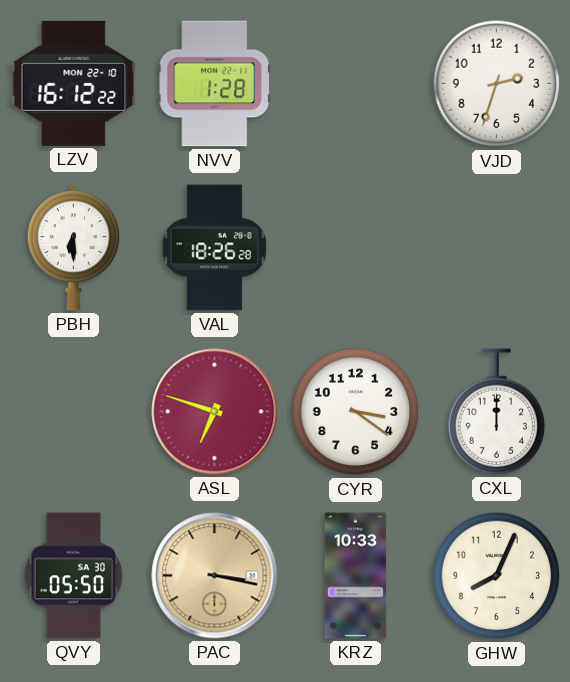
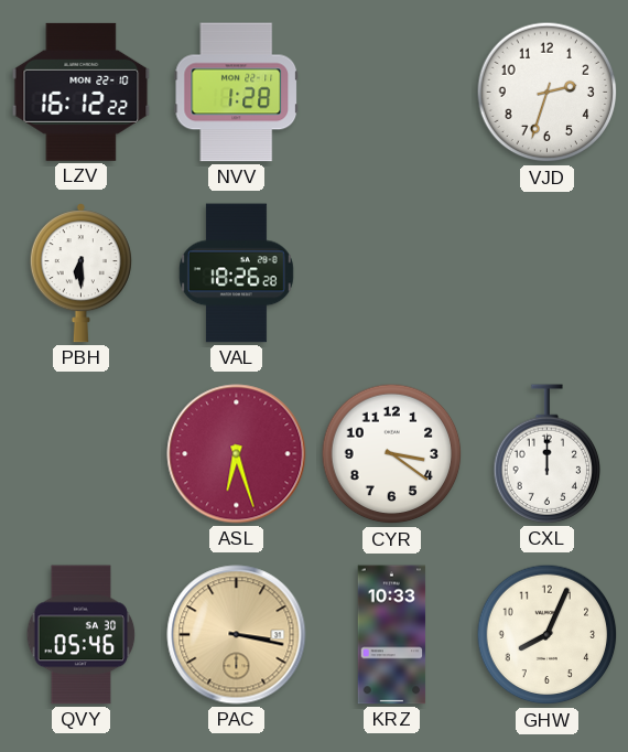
ASL: 6:48 -> 6:27
QVY: 05:50 -> 05:46
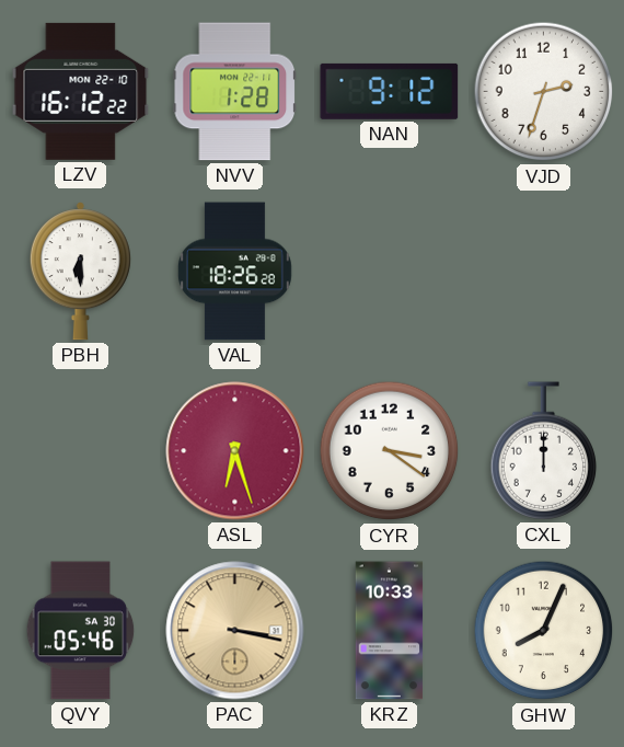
NAN: none -> 9:12
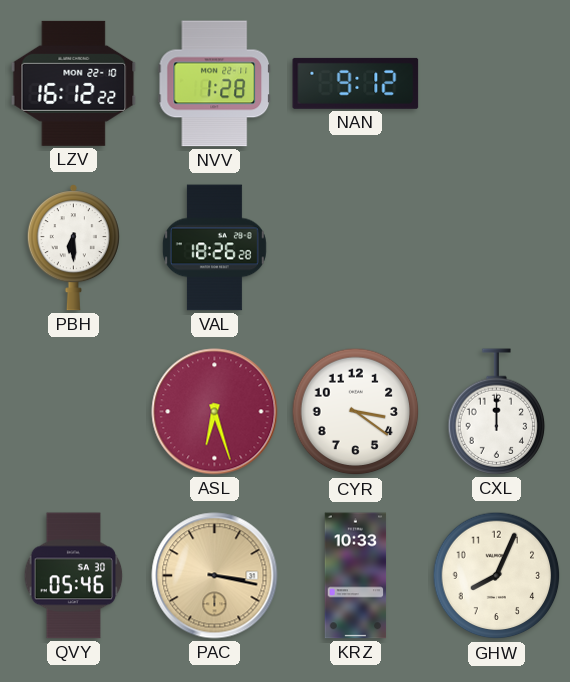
VJD: 2:33 -> none
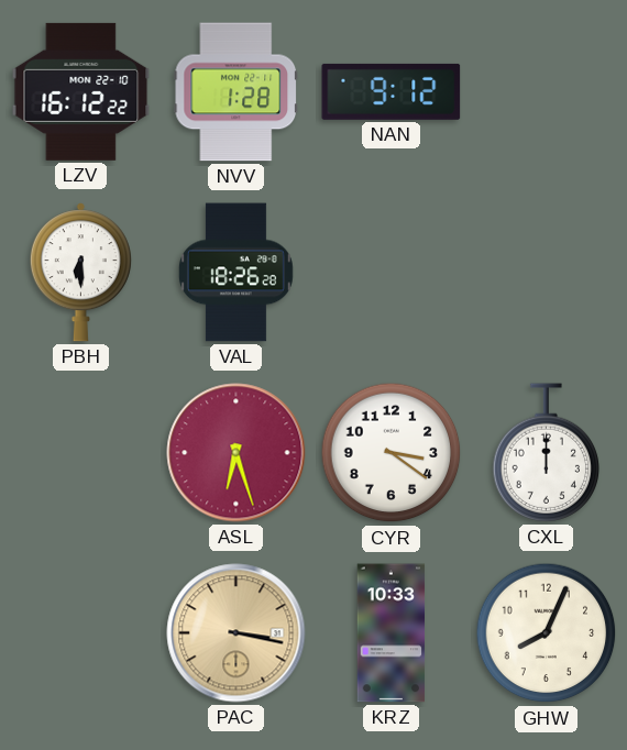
QVY: 05:46 -> none
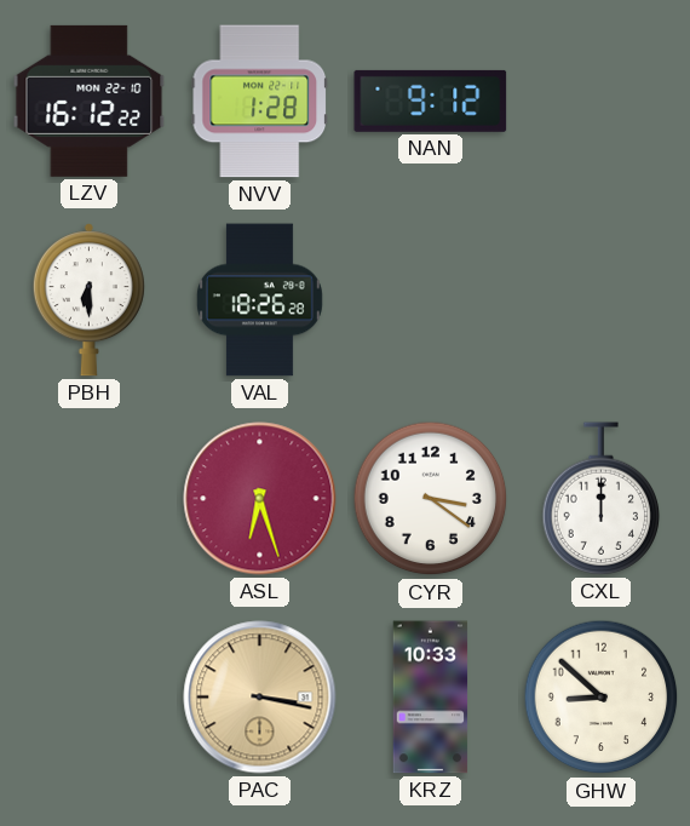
GHW: 8:04 -> 8:52
